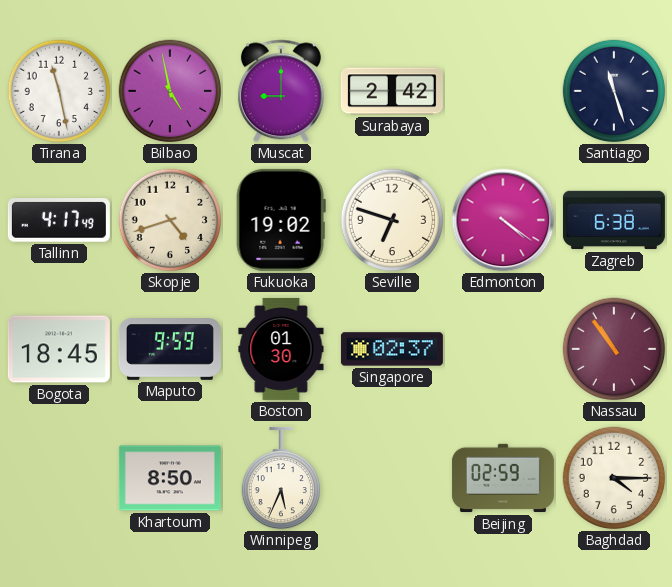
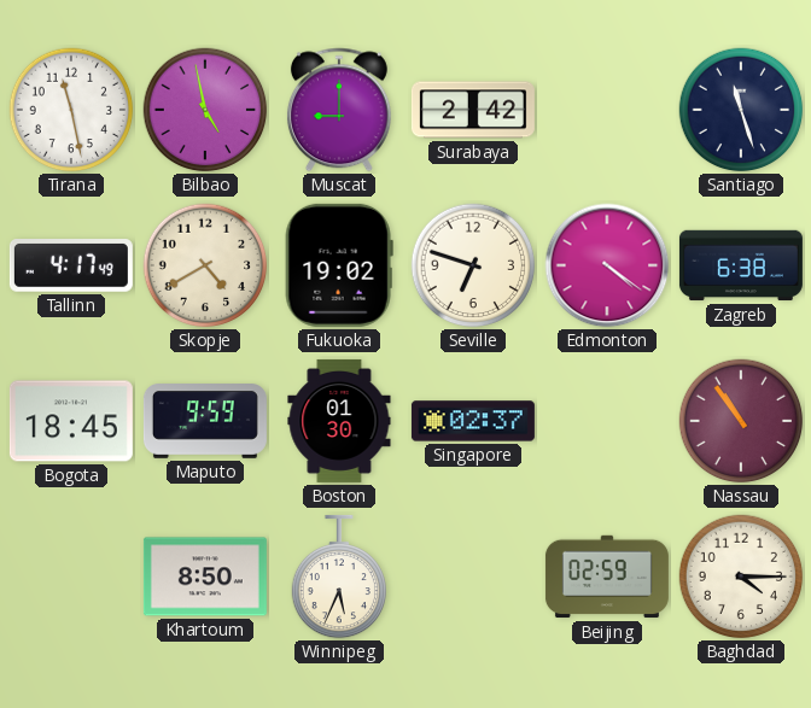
Skopje: 4:42 -> 4:40
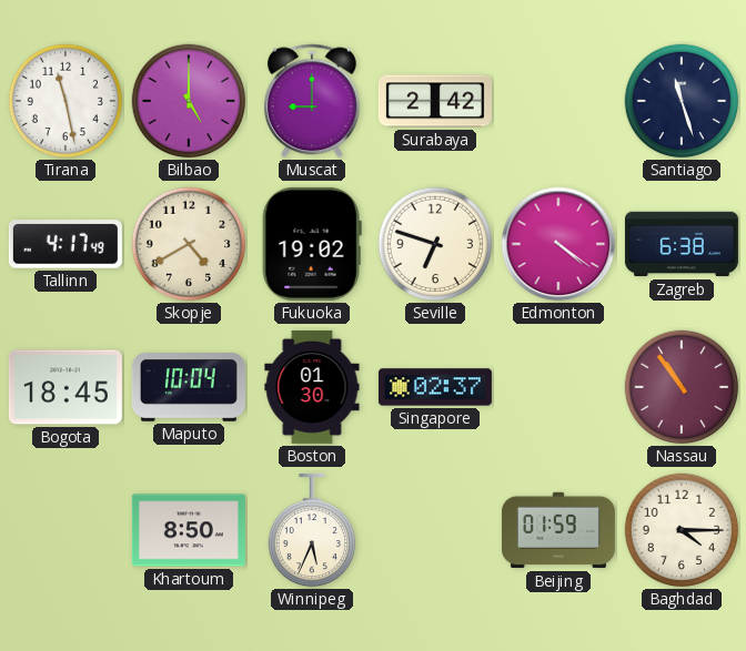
Bilbao: 4:58 -> 5:00
Maputo: 9:59 -> 10:04
Beijing: 02:59 -> 01:59
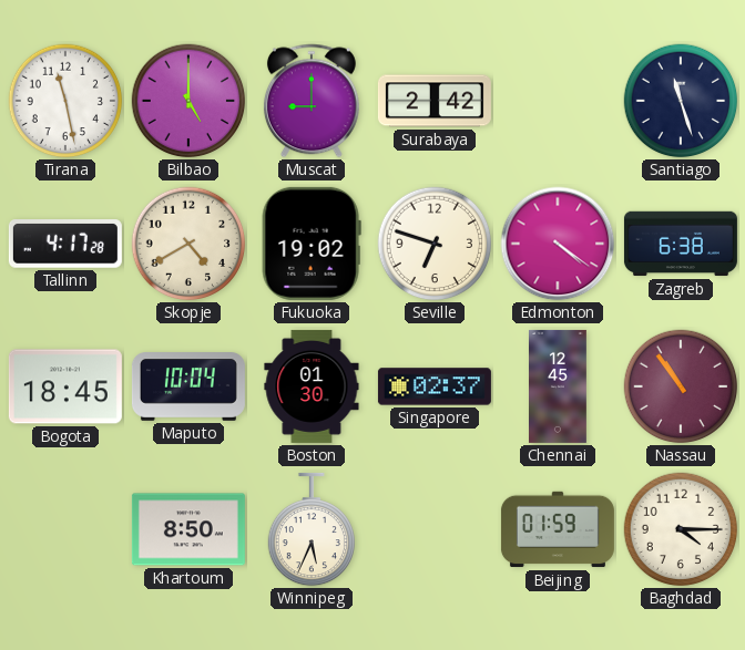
Tallinn: 4:17:49 -> 4:17:28
Chennai: none -> 12:45
